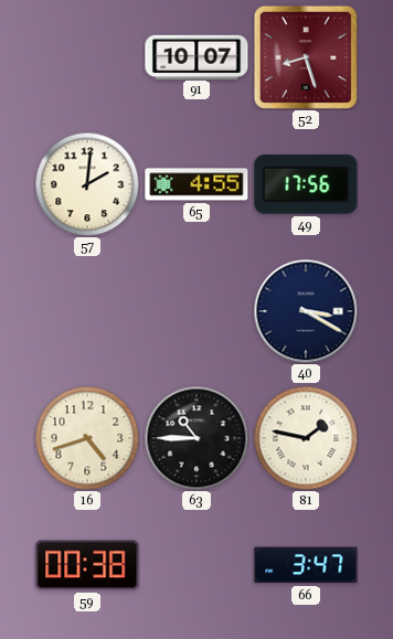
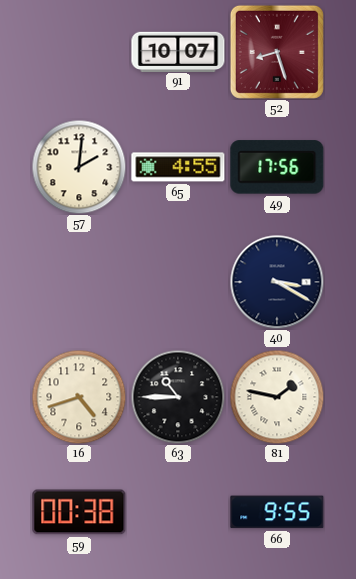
66: 3:47 -> 9:55
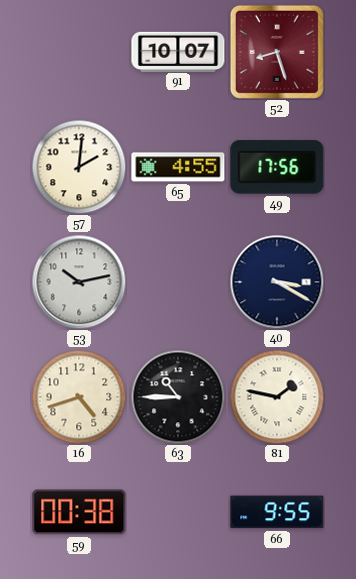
53: none -> 10:13
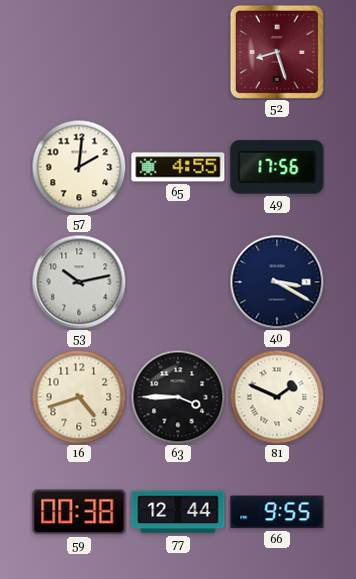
91: 10:07 -> none
63: 10:45 -> 3:45
81: 1:47 -> 1:49
77: none -> 12:44
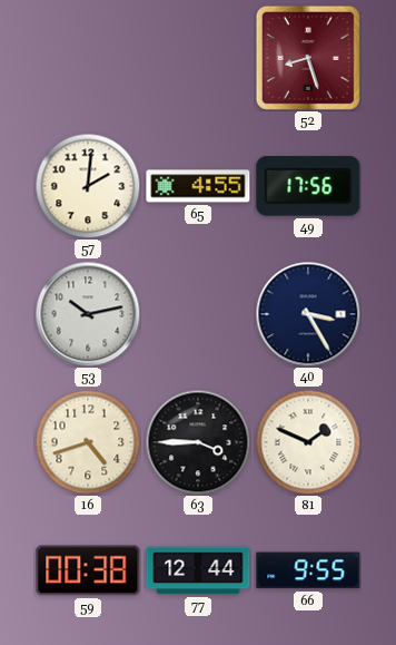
40: 3:20 -> 3:25
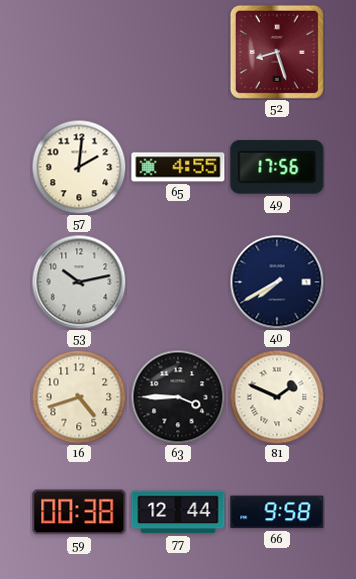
40: 3:25 -> 7:40
66: 9:55 -> 9:58
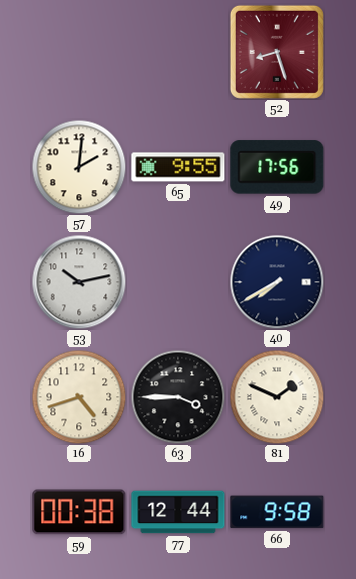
65: 4:55 -> 9:55
